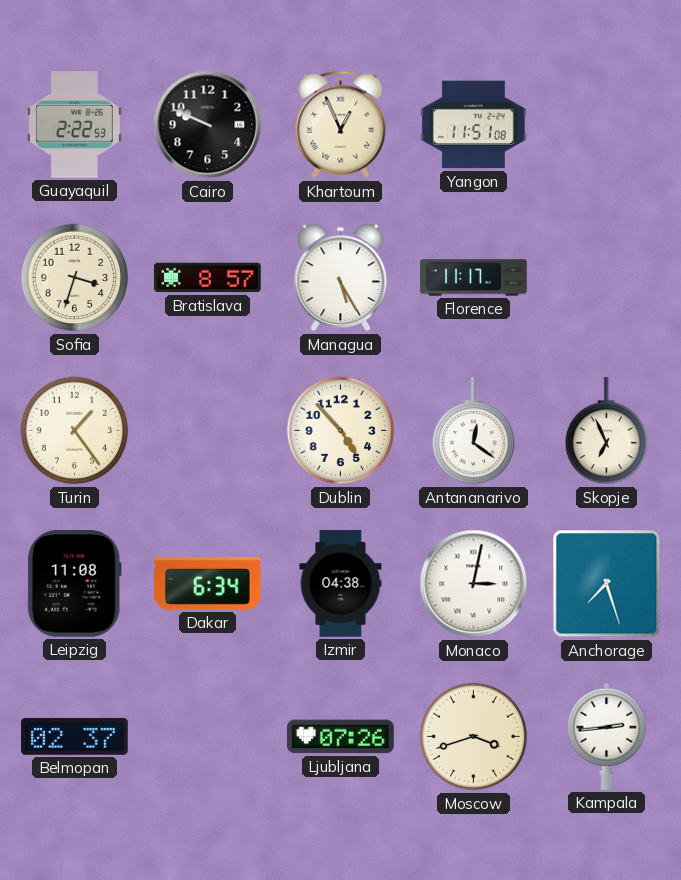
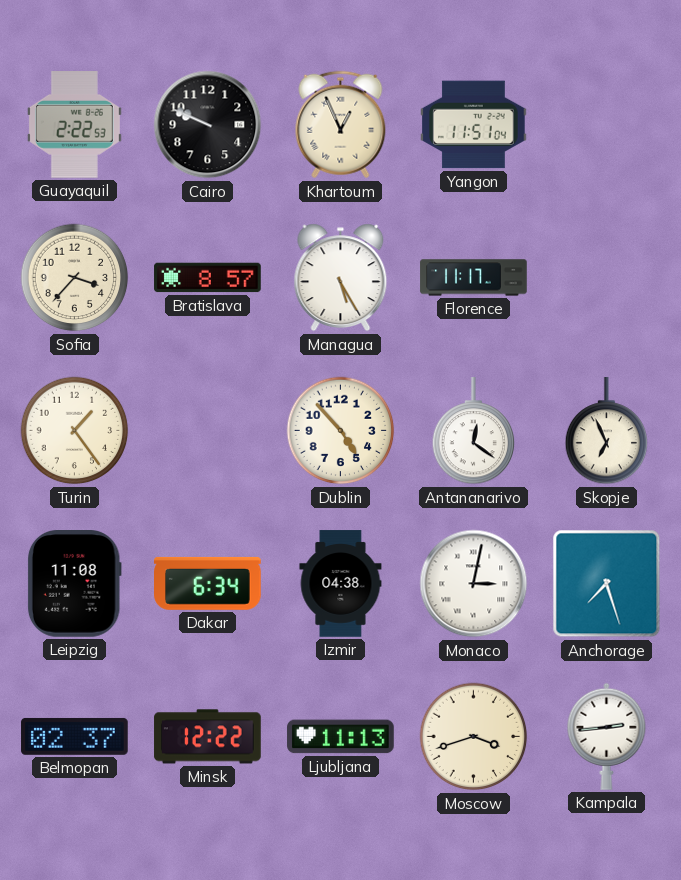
Yangon: 11:51:08 -> 11:51:04
Sofia: 3:33 -> 3:37
Minsk: none -> 12:22
Ljubljana: 07:26 -> 11:13
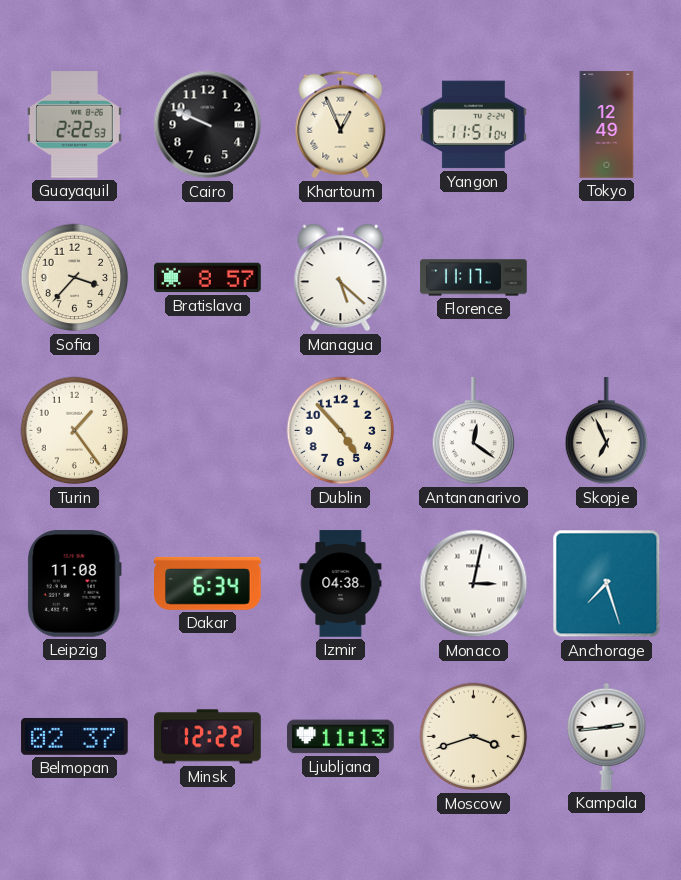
Tokyo: none -> 12:49
Managua: 5:25 -> 5:22
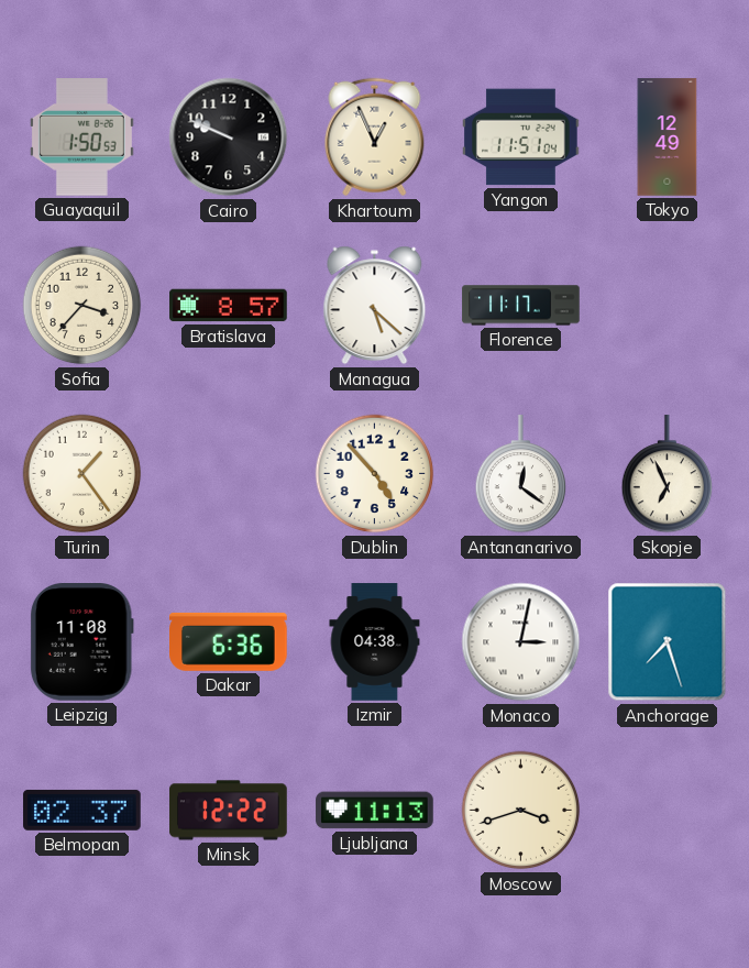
Guayaquil: 2:22 -> 1:50
Dakar: 6:34 -> 6:36
Kampala: 2:44 -> none
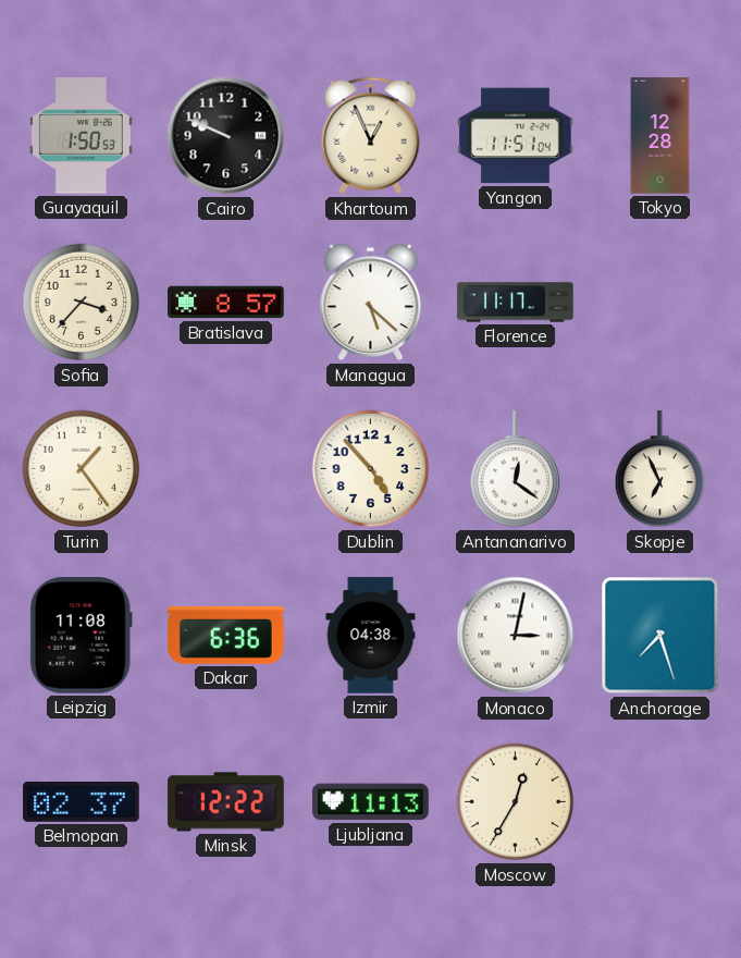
Tokyo: 12:49 -> 12:28
Moscow: 3:42 -> 12:35
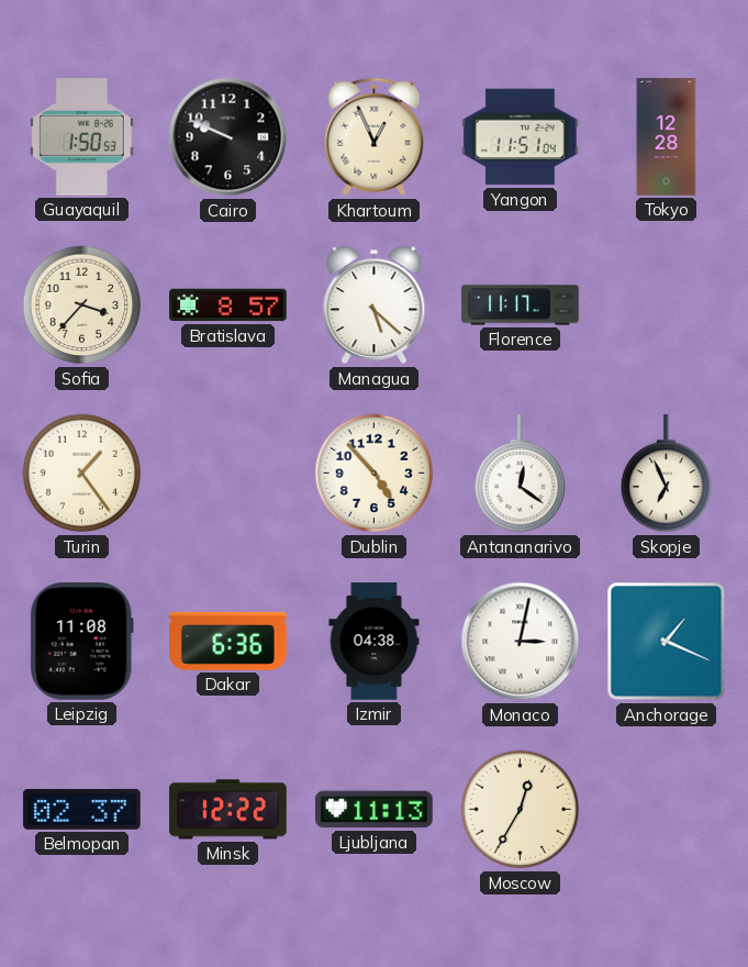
Anchorage: 7:27 -> 1:19
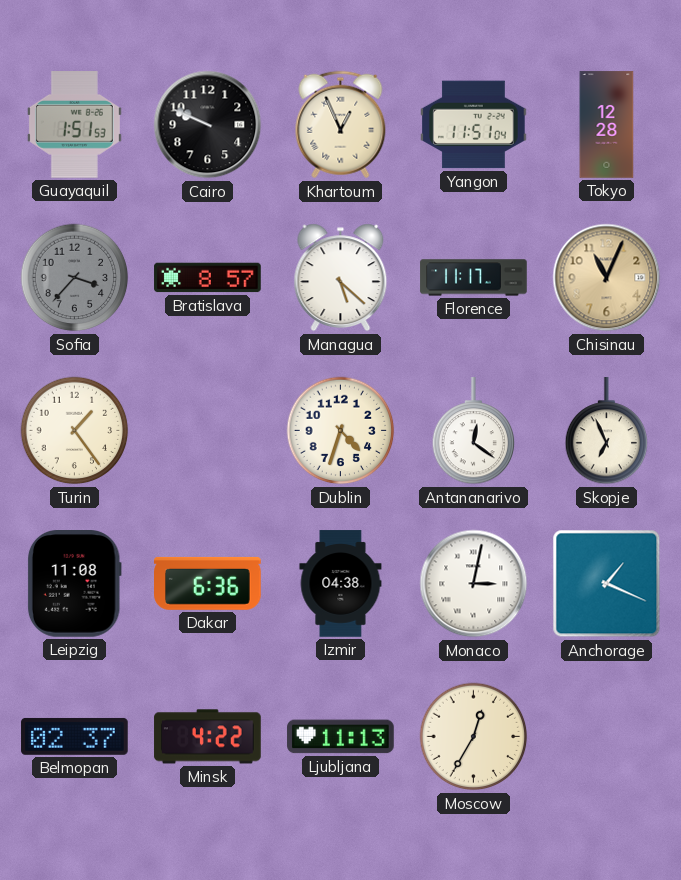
Guayaquil: 1:50 -> 1:51
Sofia dial: cream -> grey
Chisinau: none -> 11:04
Dublin: 4:53 -> 4:33
Minsk: 12:22 -> 4:22
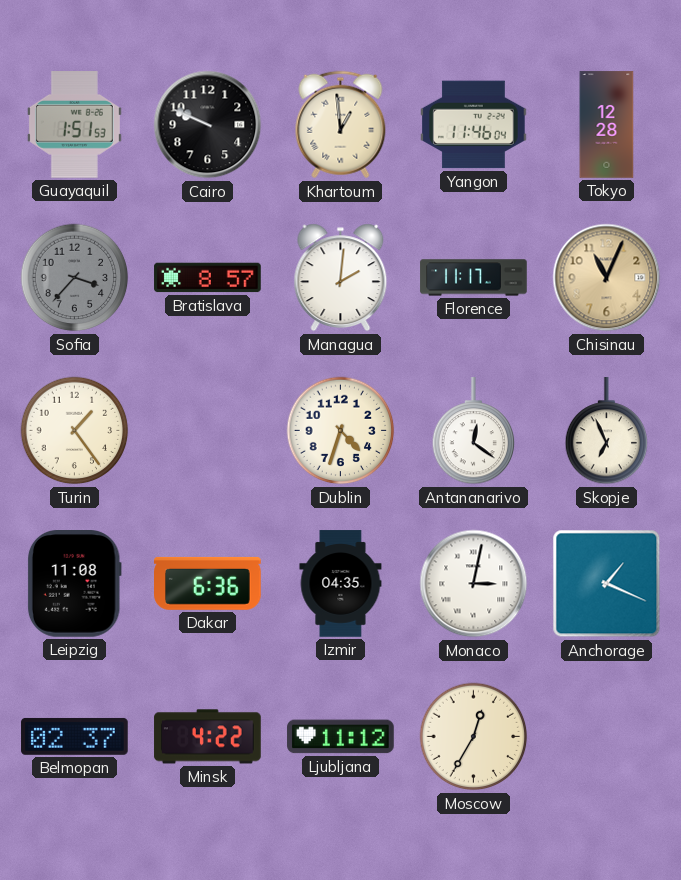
Khartoum: 12:56 -> 12:59
Yangon: 11:51 -> 11:46
Managua: 5:22 -> 2:01
Izmir: 04:38 -> 04:35
Ljubljana: 11:13 -> 11:12
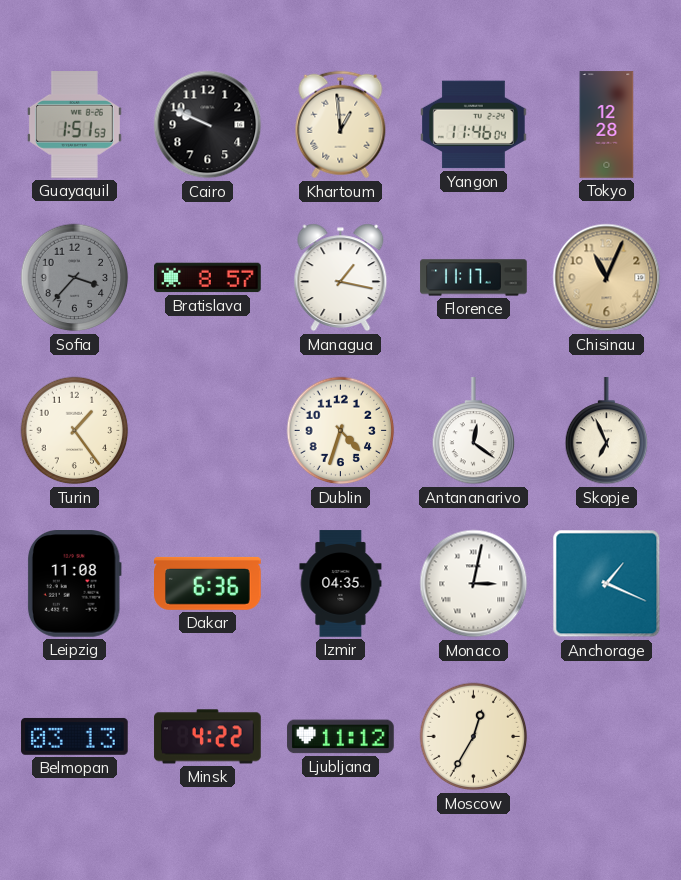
Managua: 2:01 -> 1:17
Belmopan: 02:37 -> 03:13
